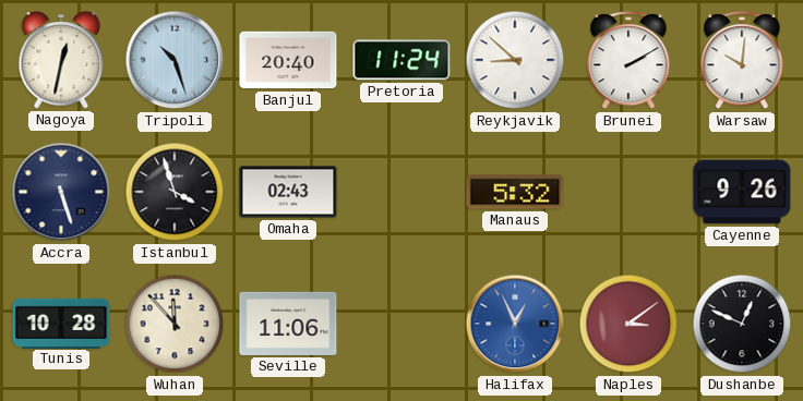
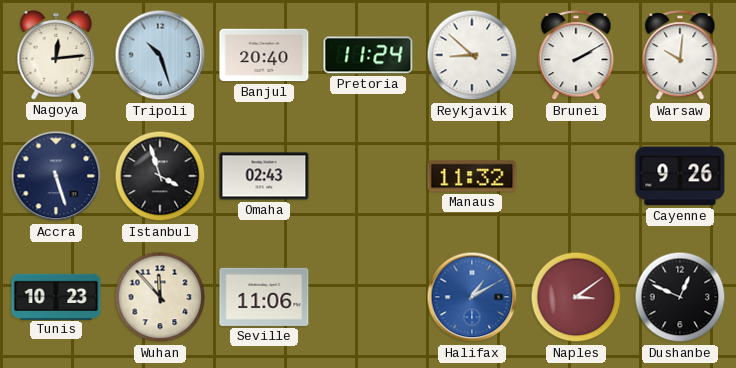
Nagoya: 12:32 -> 12:14
Manaus: 5:32 -> 11:32
Tunis: 10:28 -> 10:23
Halifax: 12:56 -> 1:10
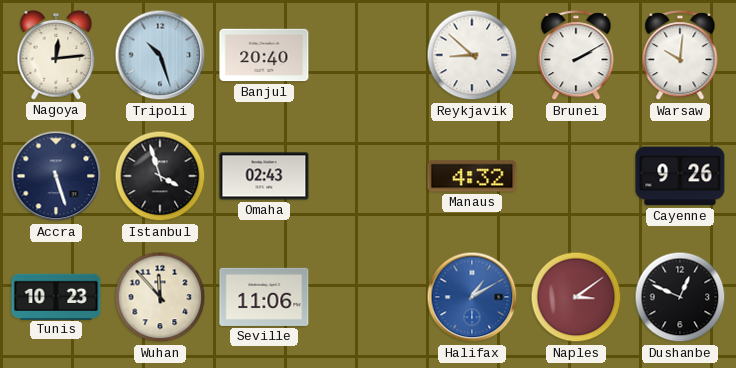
Pretoria: 11:24 -> none
Manaus: 11:32 -> 4:32
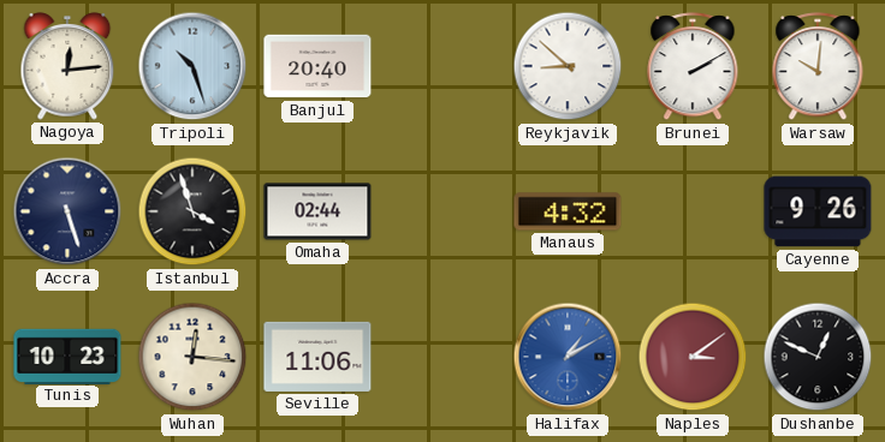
Omaha: 02:43 -> 02:44
Wuhan: 11:53 -> 12:16
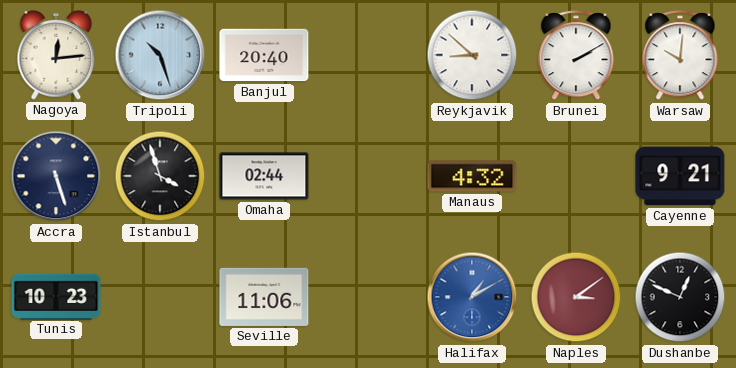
Cayenne: 9:26 -> 9:21
Wuhan: 12:16 -> none
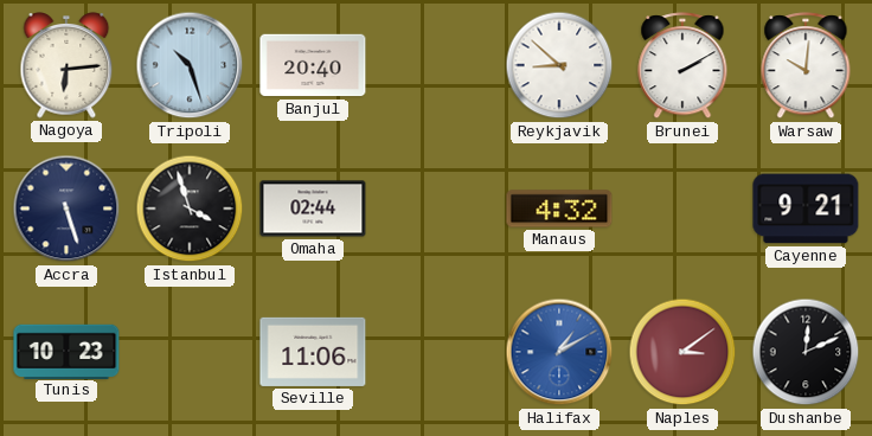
Nagoya: 12:14 -> 6:14
Dushanbe: 12:49 -> 12:11
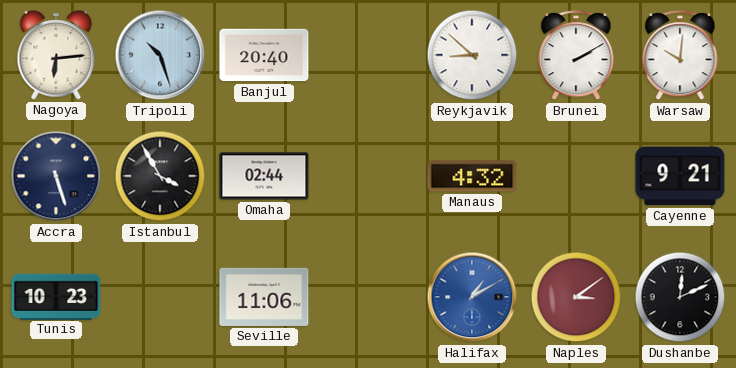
Istanbul: 3:57 -> 3:55
